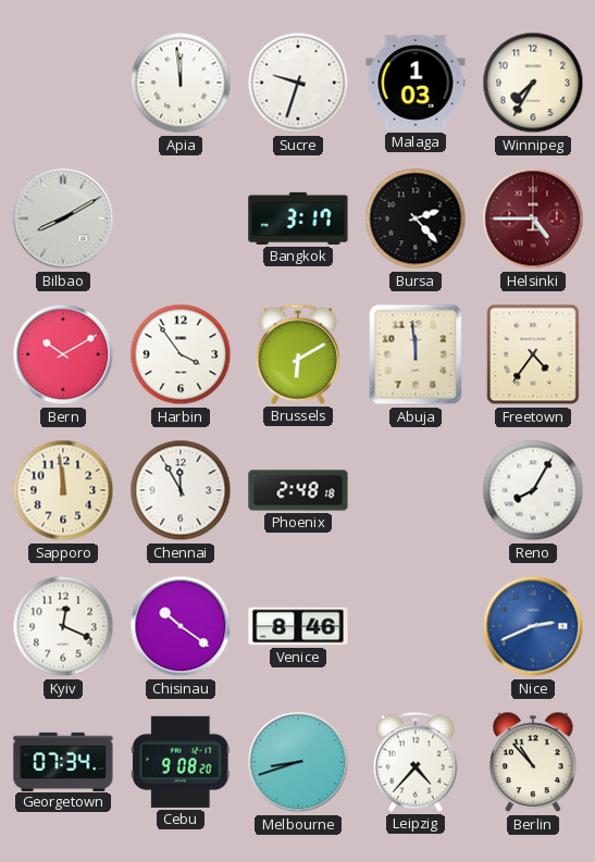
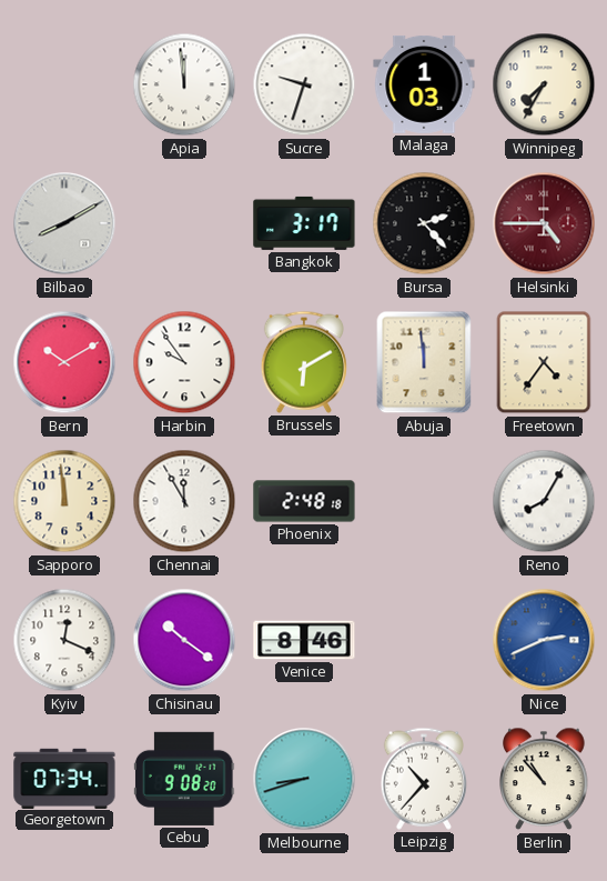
Harbin: 3:54 -> 9:54
Leipzig: 4:37 -> 10:37
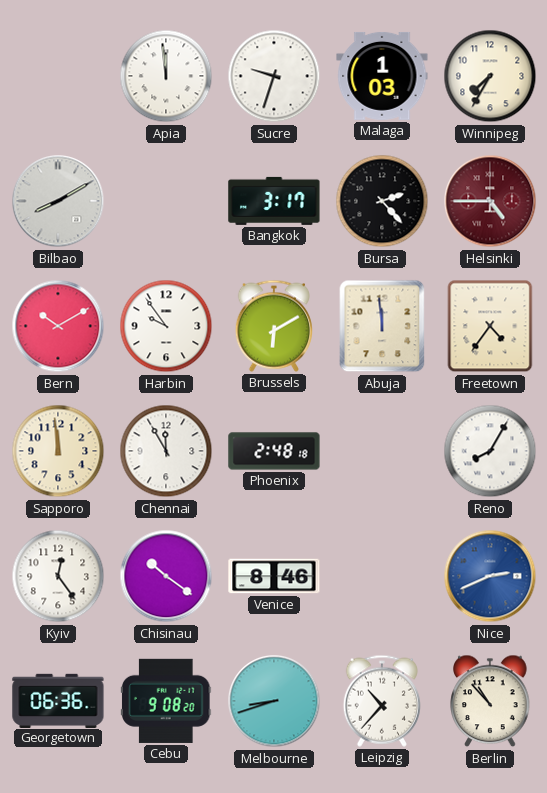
Kyiv: 12:19 -> 12:24
Georgetown: 07:34 -> 06:36
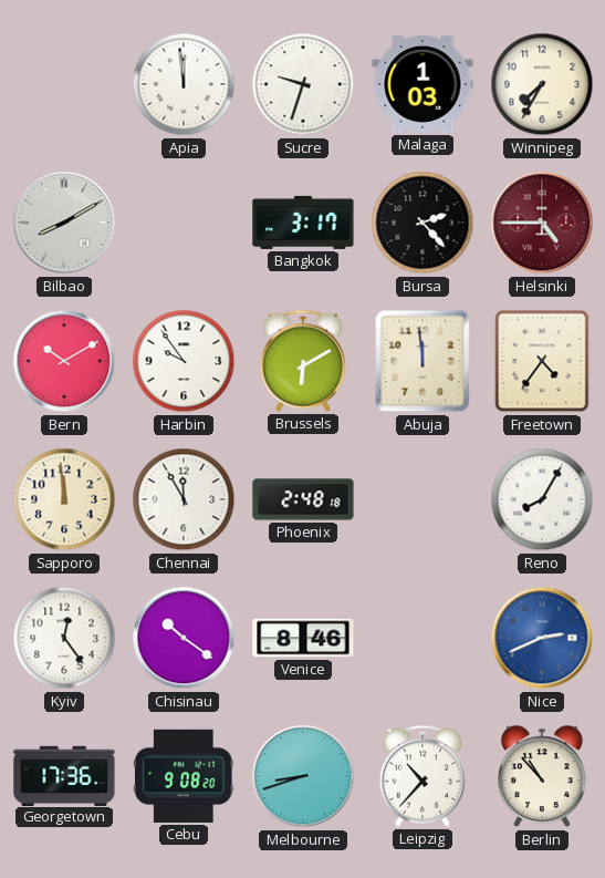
Georgetown: 06:36 -> 17:36
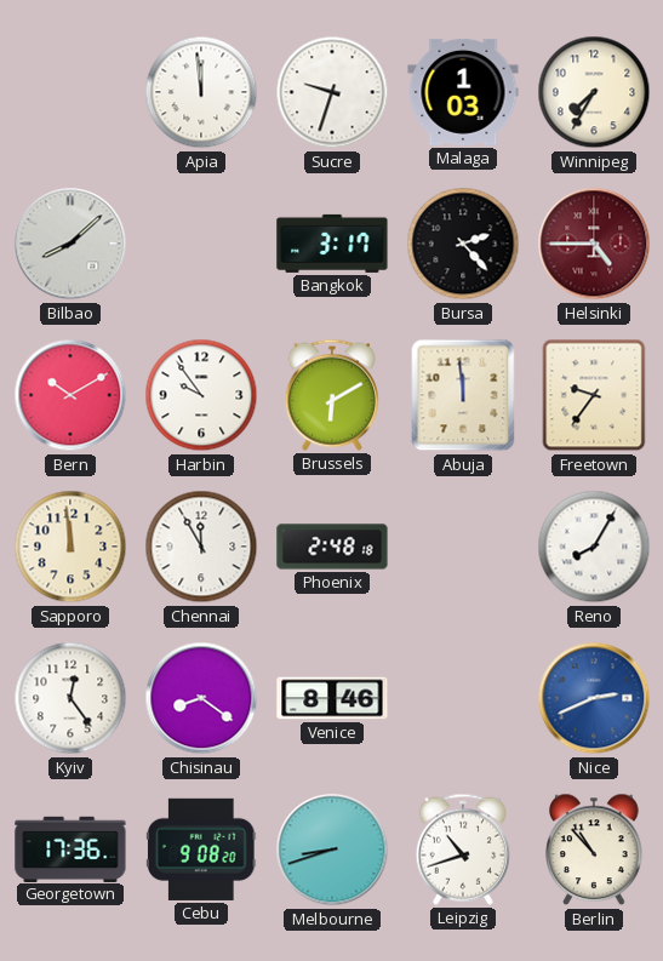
Bilbao: 8:10 -> 8:08
Freetown: 4:36 -> 9:36
Chisinau: 10:21 -> 8:21
Leipzig: 10:37 -> 10:42
